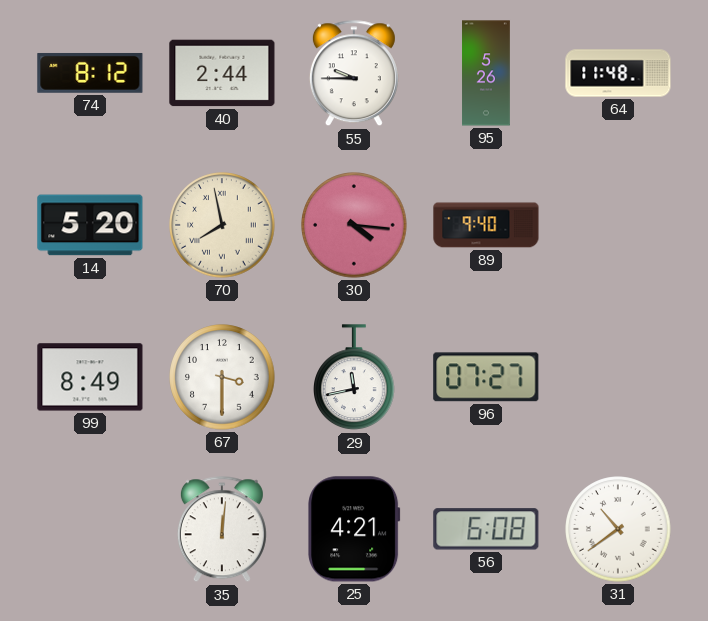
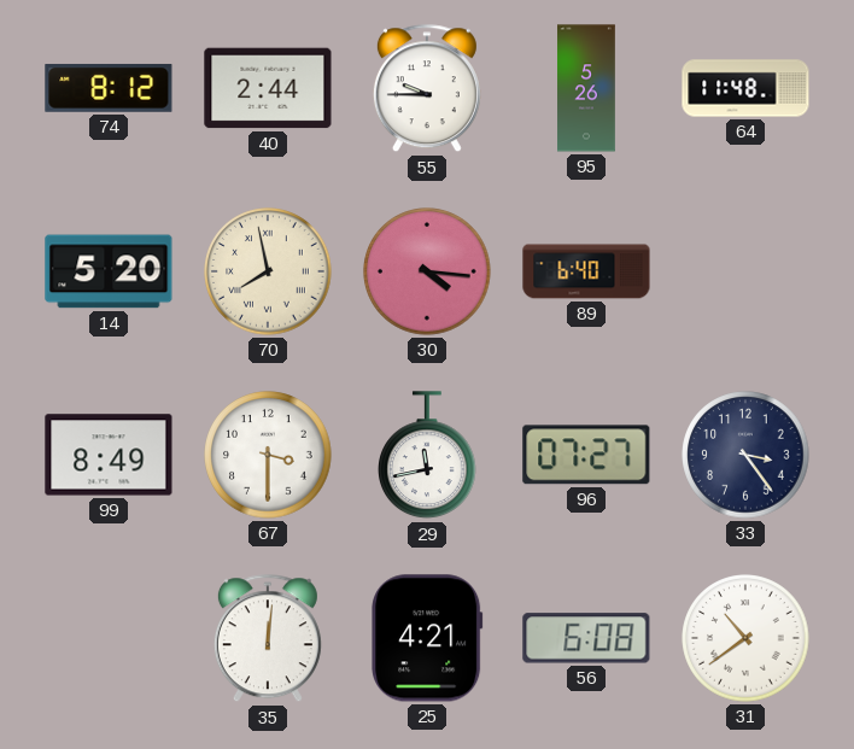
89: 9:40 -> 6:40
33: none -> 3:24
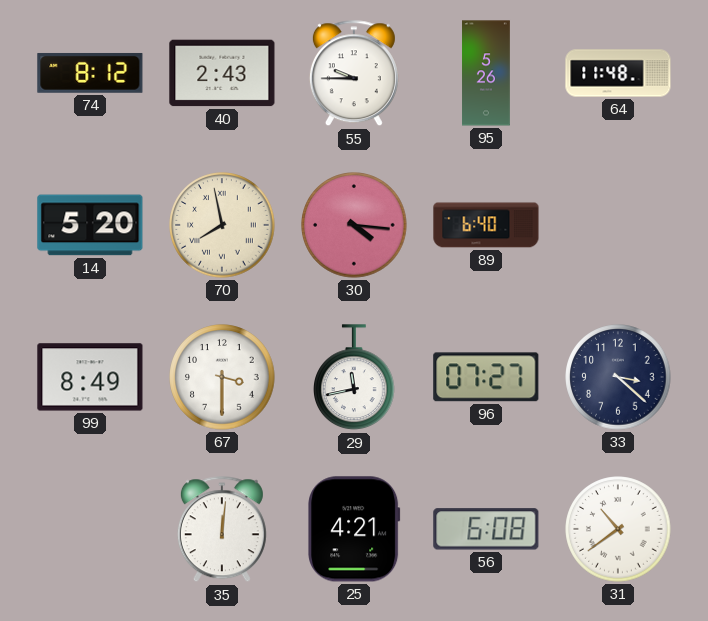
40: 2:44 -> 2:43
33: 3:24 -> 3:22
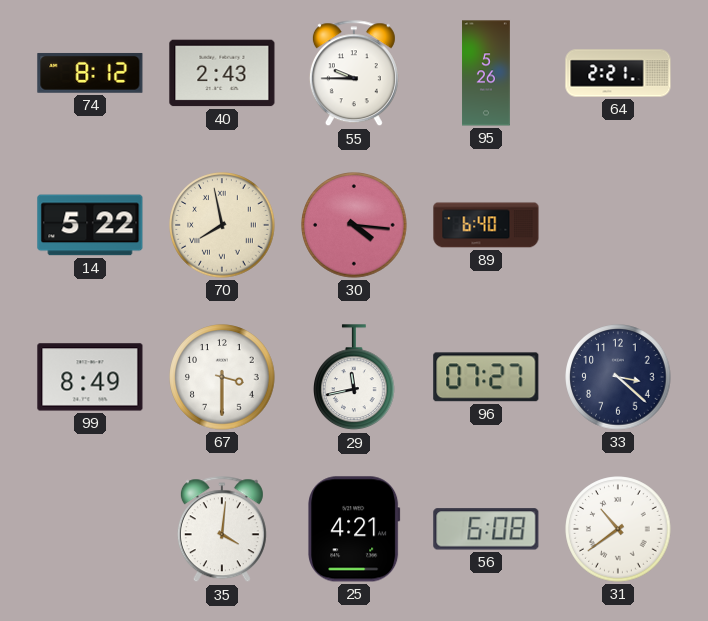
64: 11:48 -> 2:21
14: 5:20 -> 5:22
35: 12:01 -> 4:01
